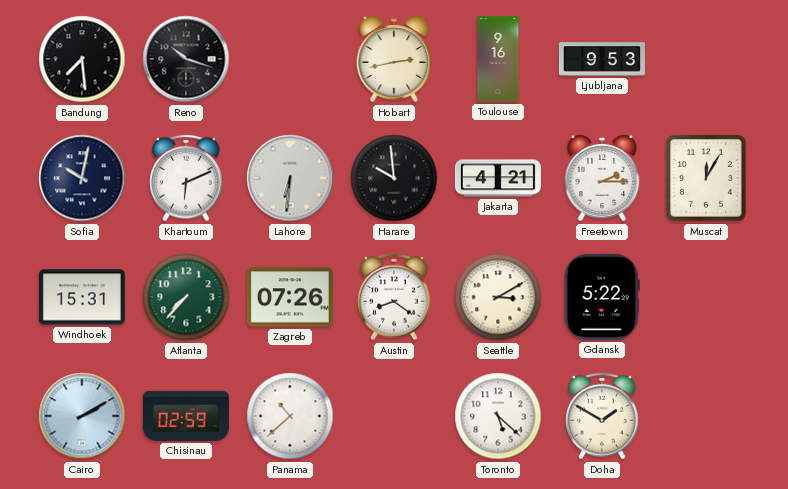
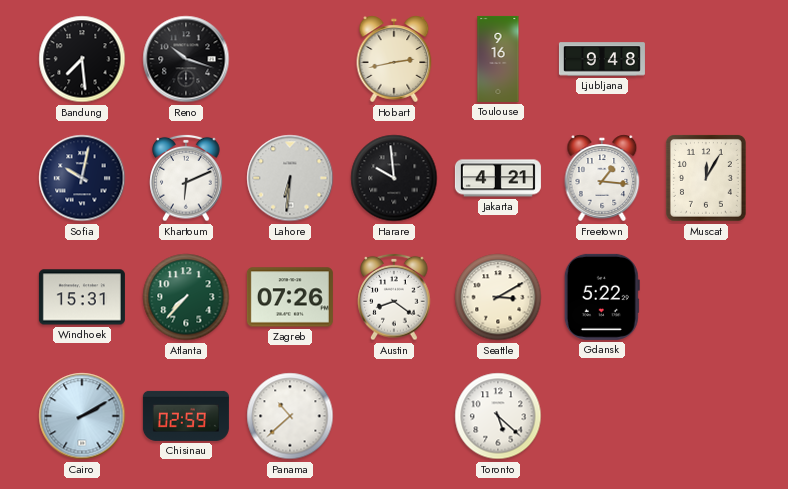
Ljubljana: 9:53 -> 9:48
Freetown: 2:15 -> 1:16
Doha: 1:50 -> none
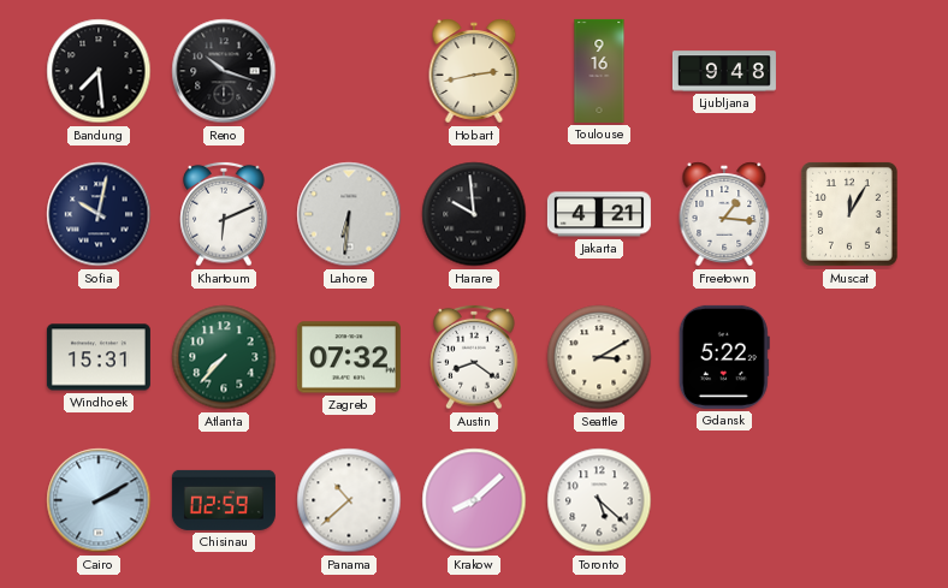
Zagreb: 07:26 -> 07:32
Krakow: none -> 8:08
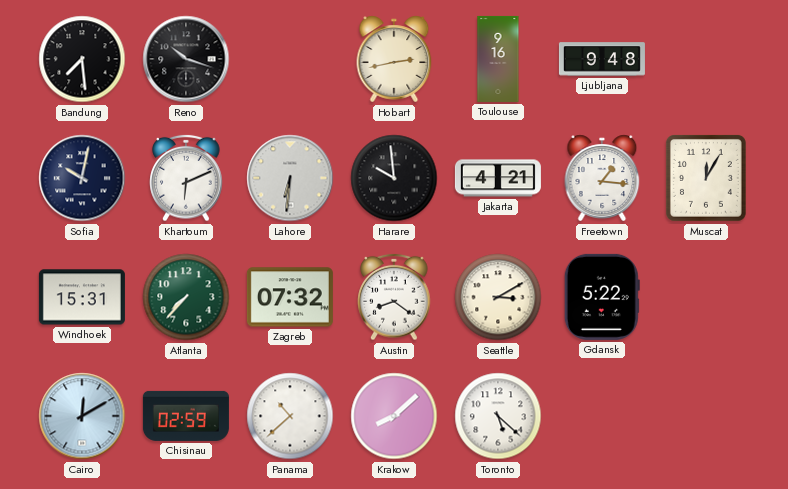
Cairo: 2:10 -> 12:10
